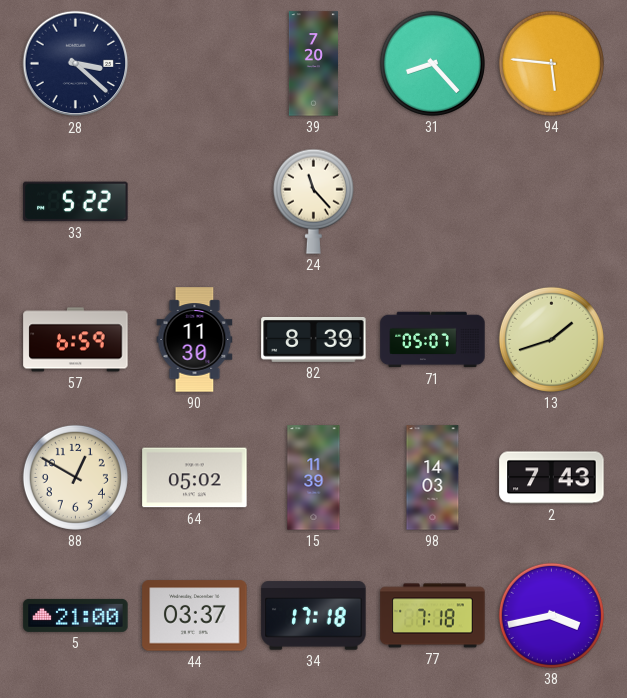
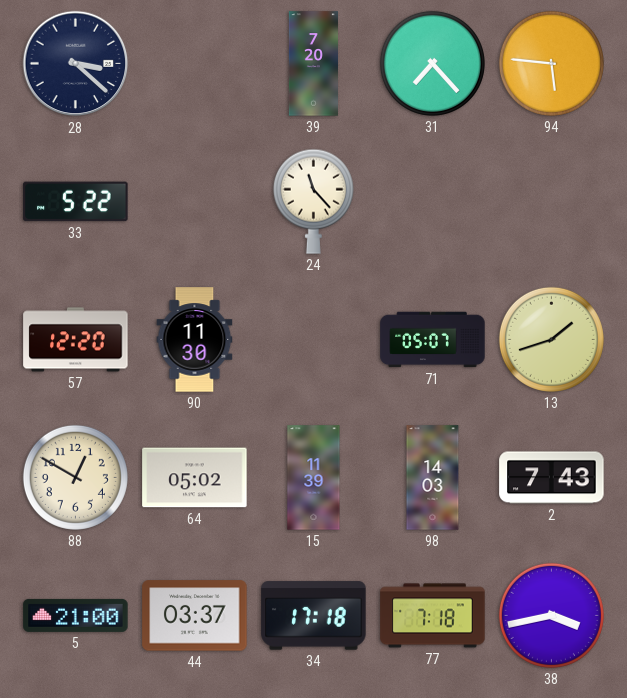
31: 8:23 -> 7:23
57: 6:59 -> 12:20
82: 8:39 -> none
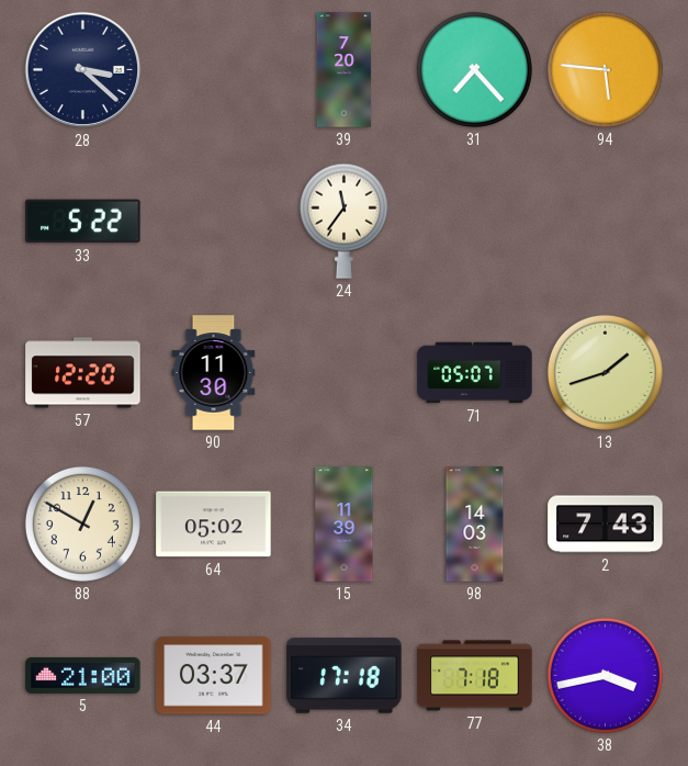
24: 11:23 -> 11:36
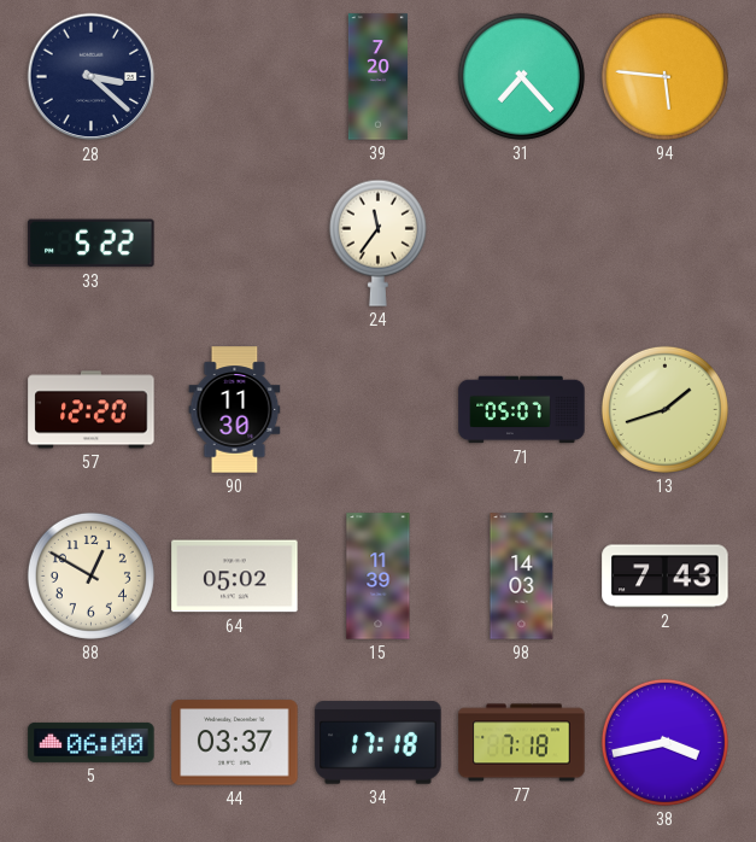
5: 21:00 -> 06:00
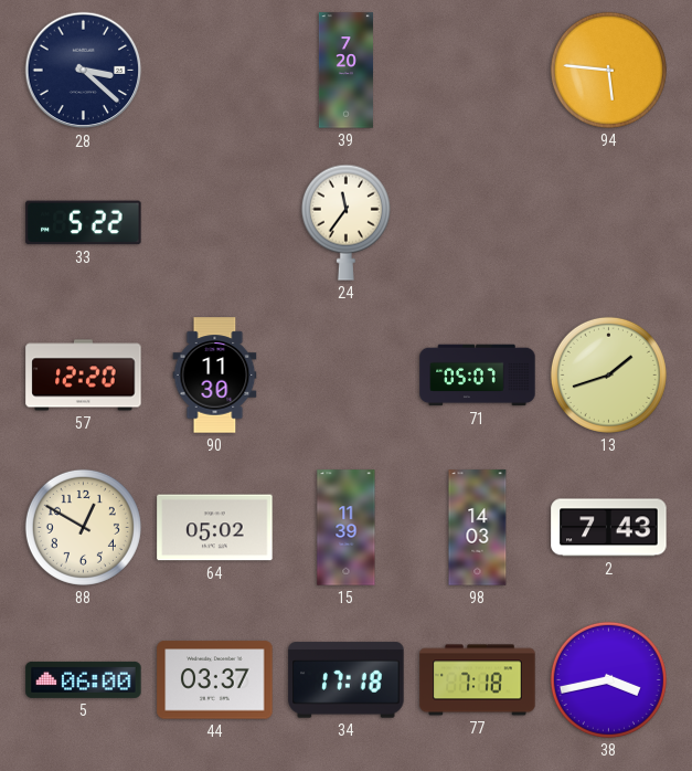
31: 7:23 -> none
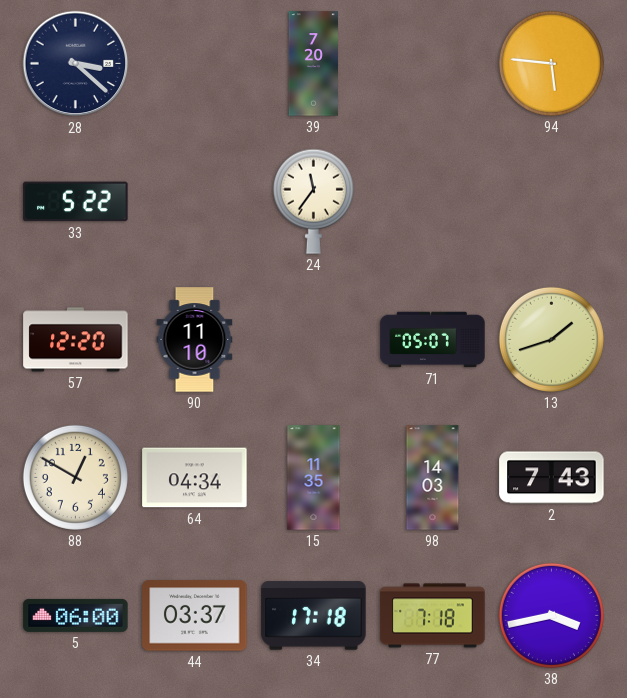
90: 11:30 -> 11:10
64: 05:02 -> 04:34
15: 11:39 -> 11:35
